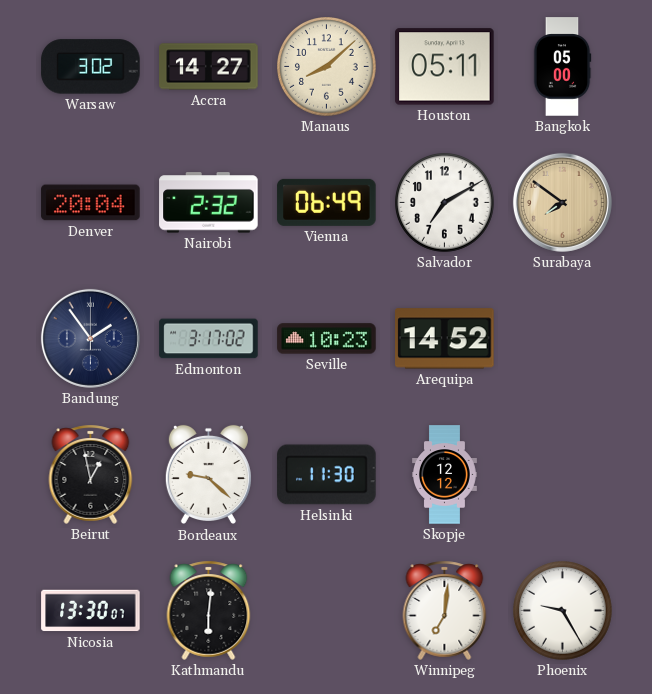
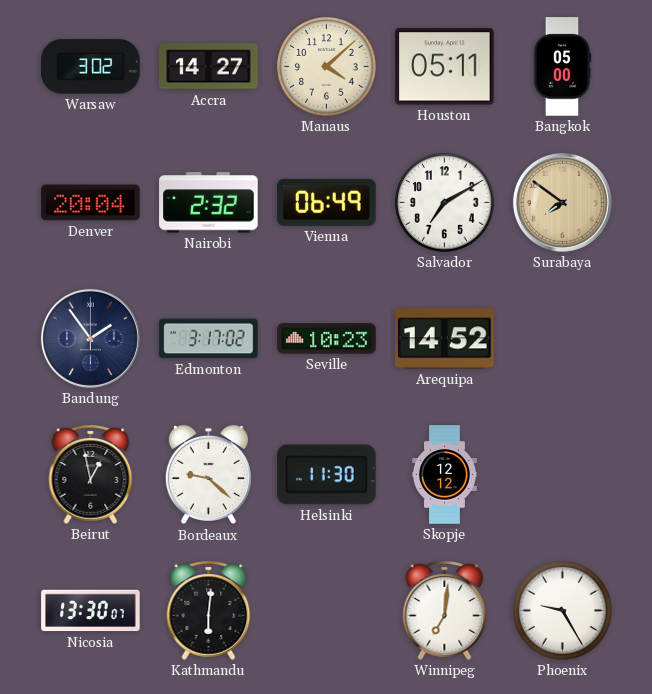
Manaus: 8:08 -> 4:08
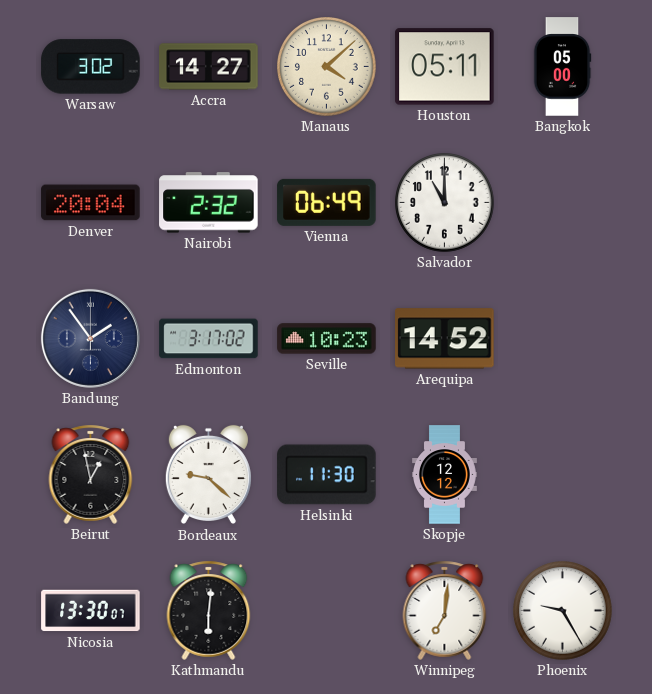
Salvador: 7:10 -> 11:00
Surabaya: 7:51 -> none
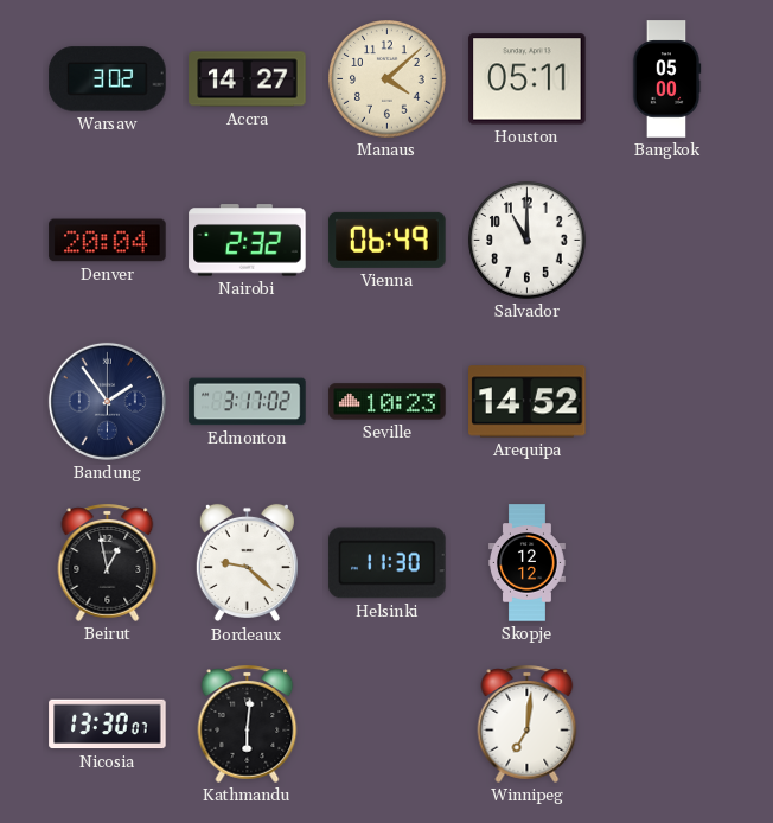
Phoenix: 9:25 -> none
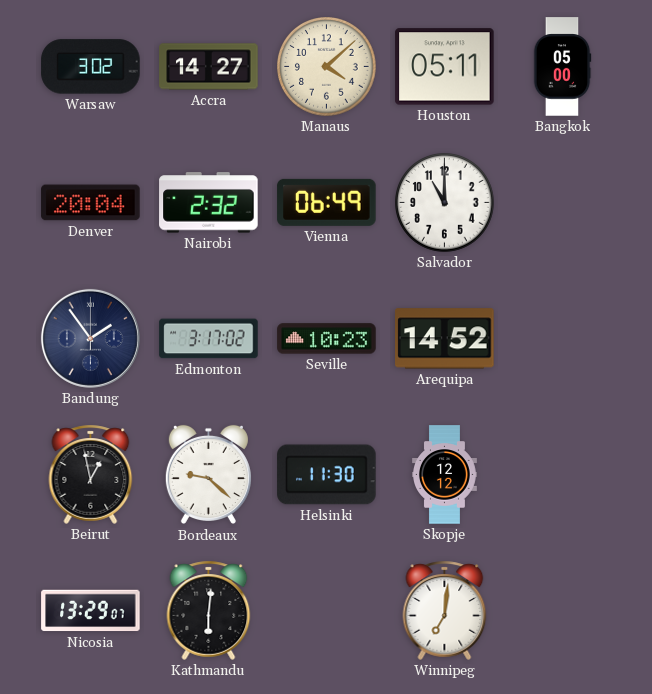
Nicosia: 13:30 -> 13:29
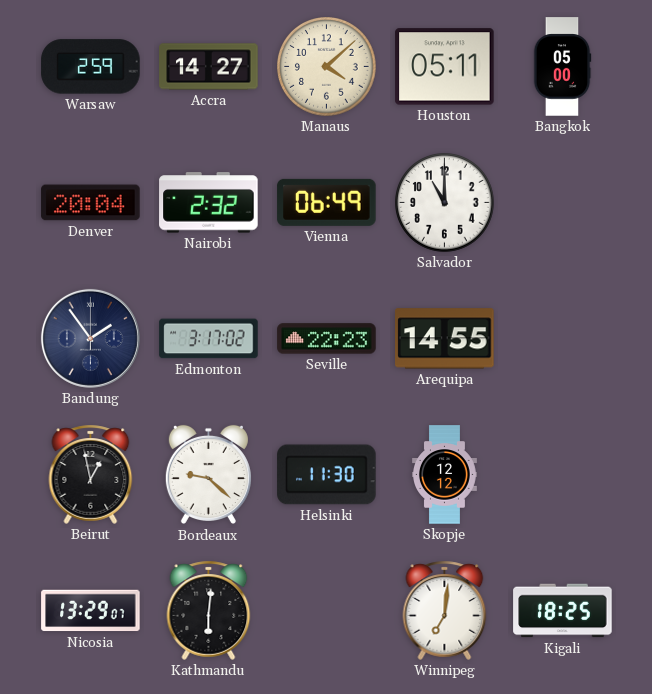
Warsaw: 3:02 -> 2:59
Seville: 10:23 -> 22:23
Arequipa: 14:52 -> 14:55
Kigali: none -> 18:25
